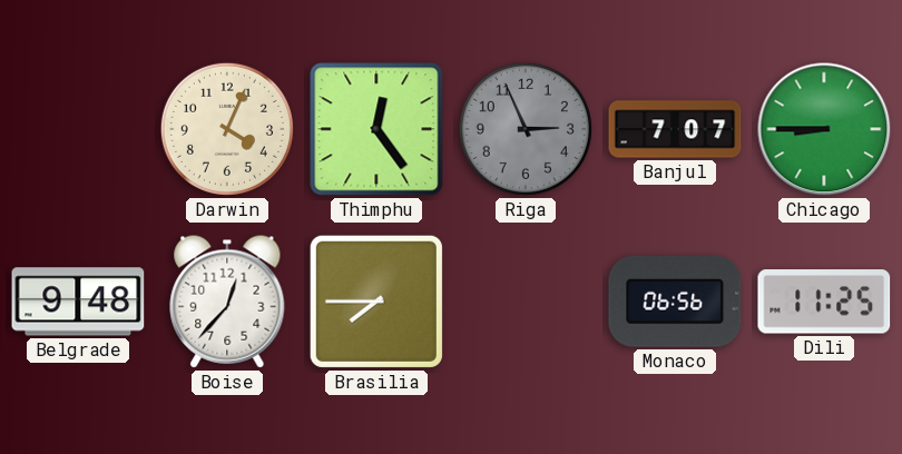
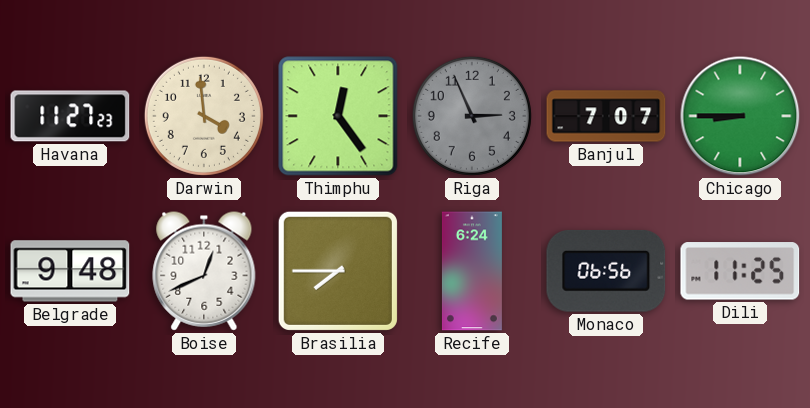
Havana: none -> 11:27
Darwin: 4:04 -> 3:59
Boise: 12:37 -> 12:41
Recife: none -> 6:24
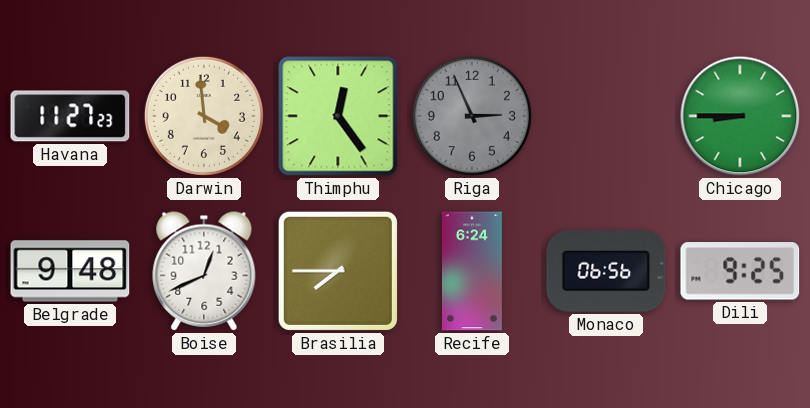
Banjul: 7:07 -> none
Dili: 11:25 -> 9:25
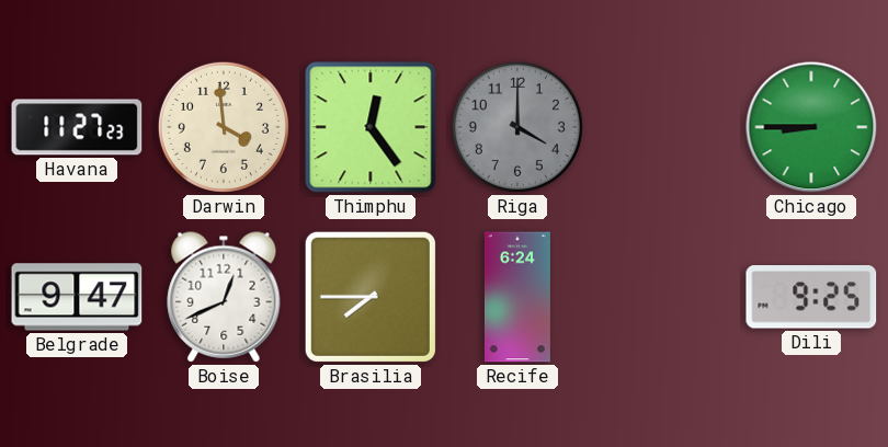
Riga: 2:56 -> 4:00
Belgrade: 9:48 -> 9:47
Monaco: 06:56 -> none
